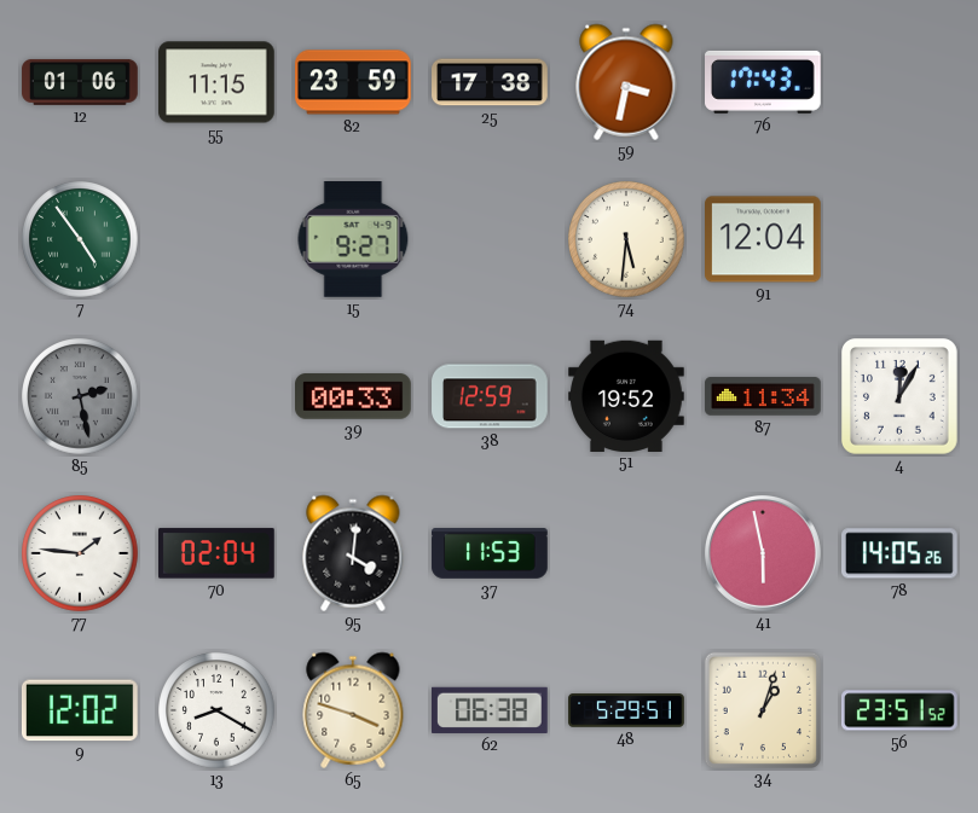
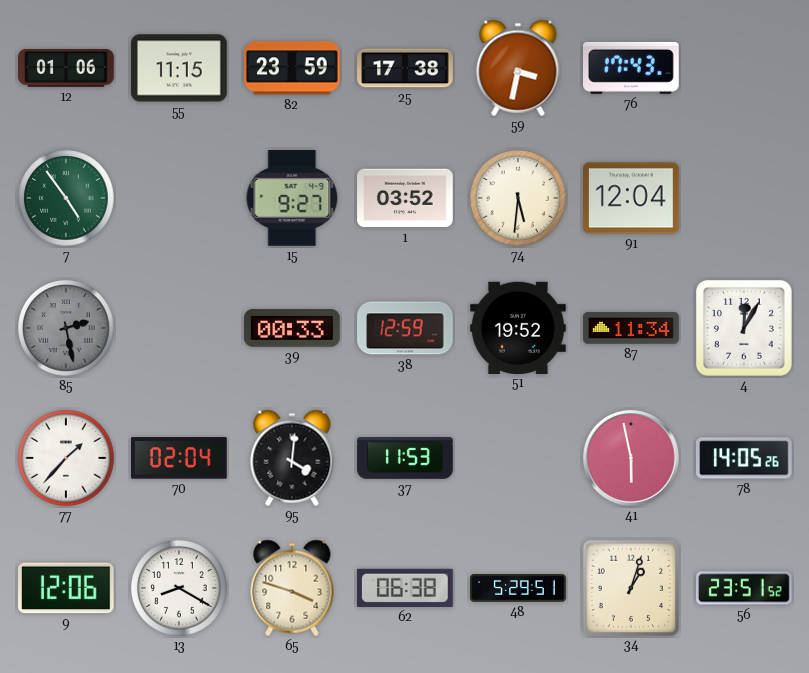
1: none -> 03:52
77: 1:46 -> 1:37
9: 12:02 -> 12:06
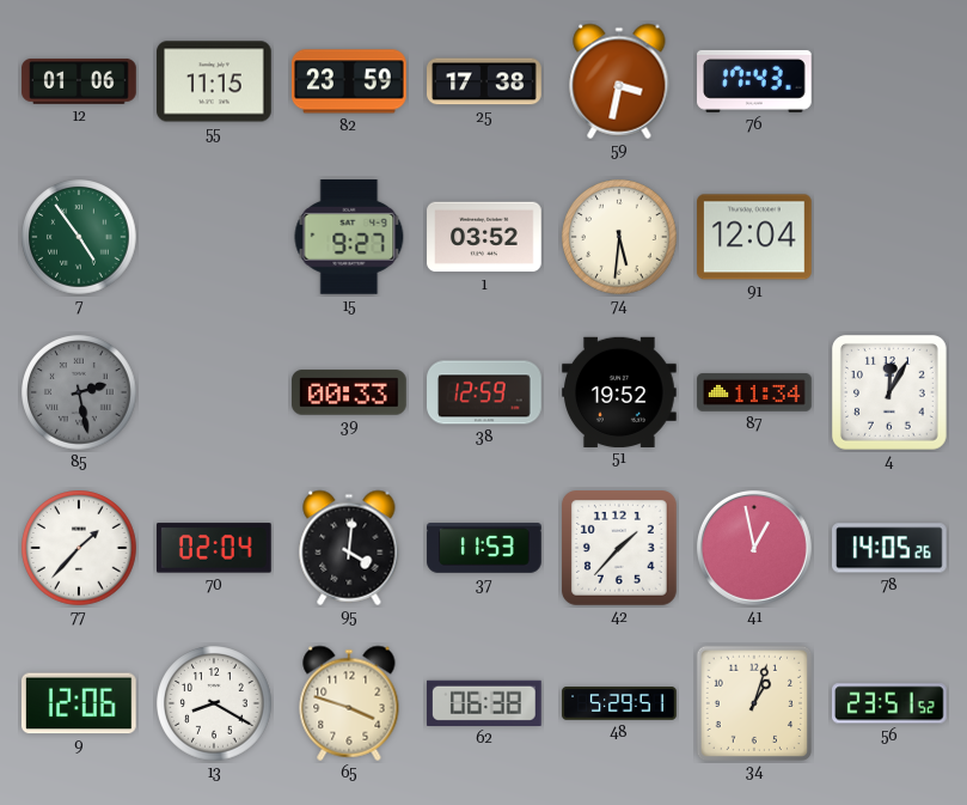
42: none -> 1:37
41: 5:58 -> 12:58
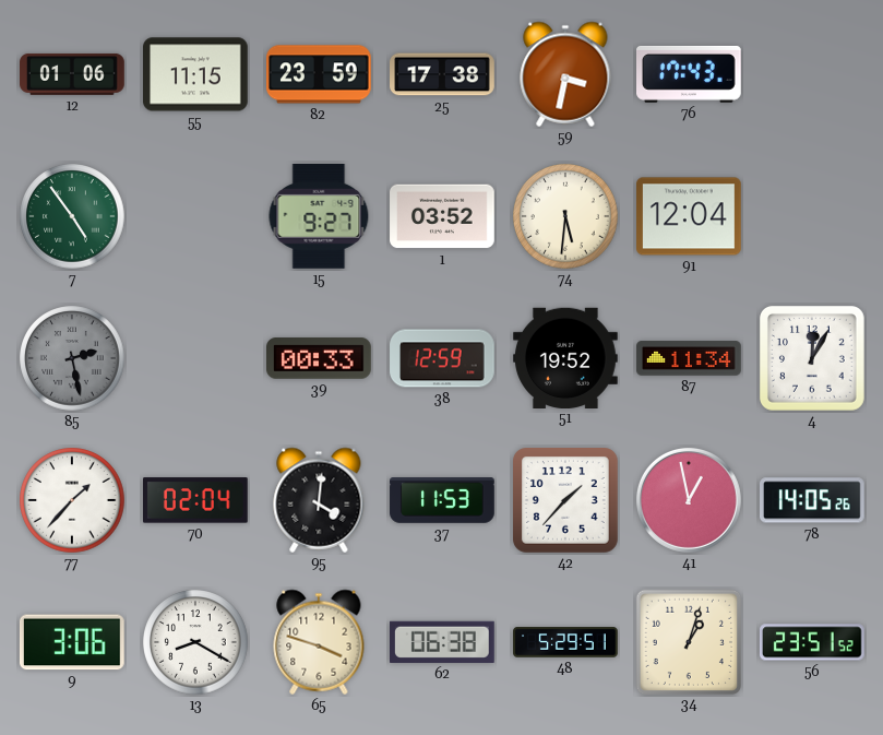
9: 12:06 -> 3:06
